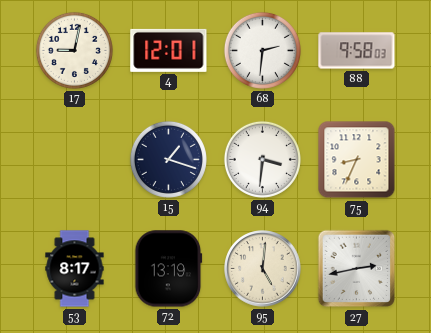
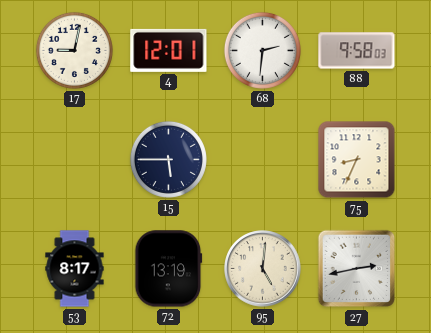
15: 1:18 -> 5:45
94: 3:31 -> none
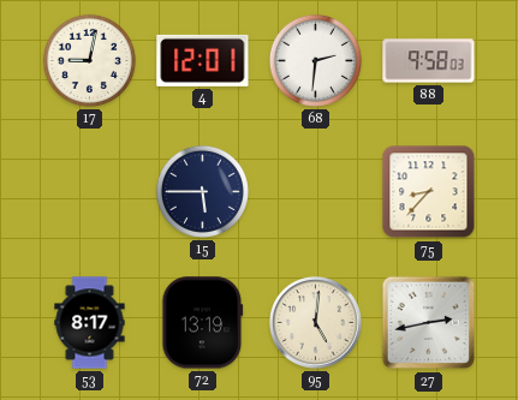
75: 8:34 -> 8:37
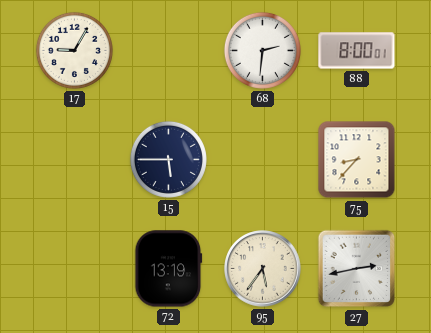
17: 9:02 -> 9:05
4: 12:01 -> none
88: 9:58 -> 8:00
53: 8:17 -> none
95: 5:01 -> 5:36
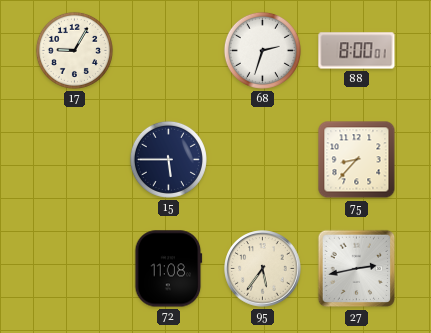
68: 2:31 -> 2:33
72: 13:19 -> 11:08
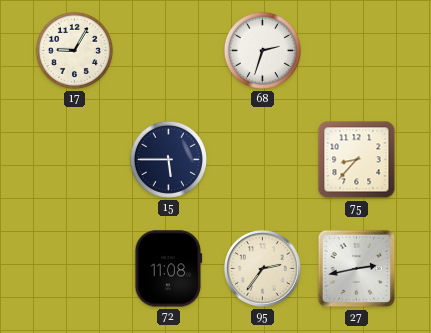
88: 8:00 -> none
95: 5:36 -> 2:36
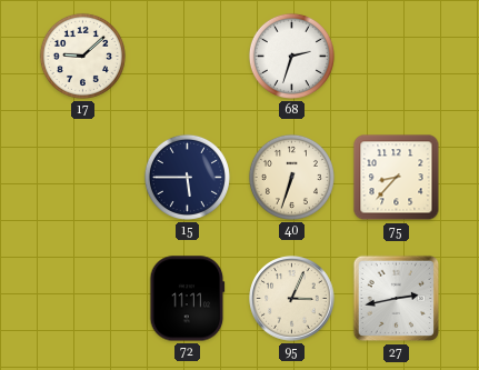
17: 9:05 -> 9:08
40: none -> 6:33
72: 11:08 -> 11:11
95: 2:36 -> 3:04
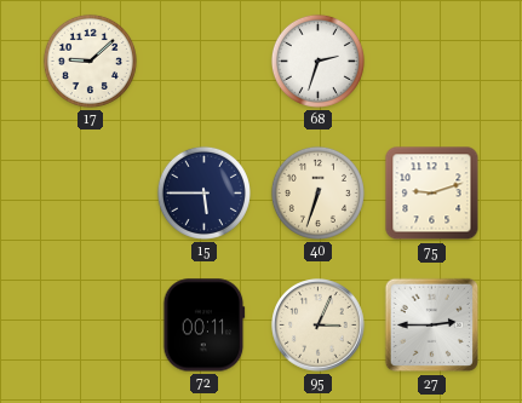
75: 8:37 -> 9:12
72: 11:11 -> 00:11
27: 2:43 -> 2:45
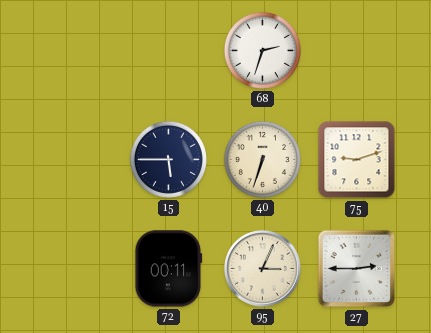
17: 9:08 -> none
